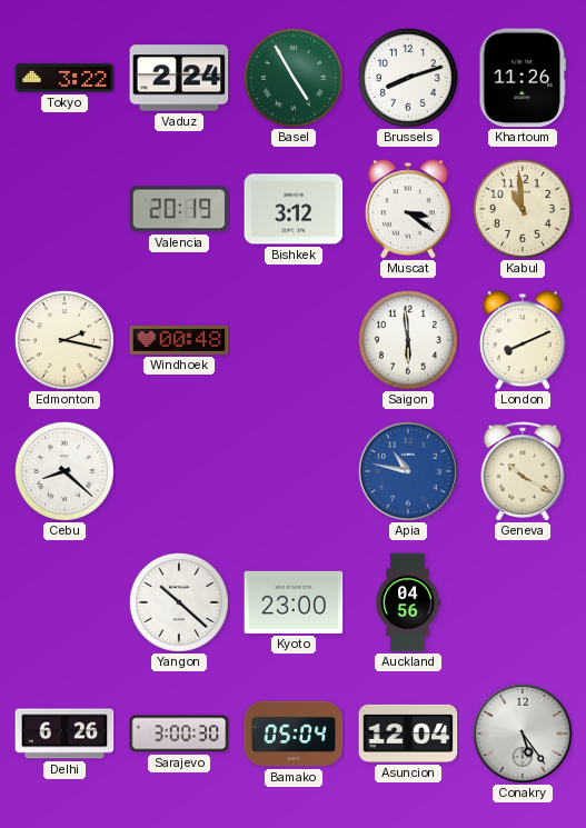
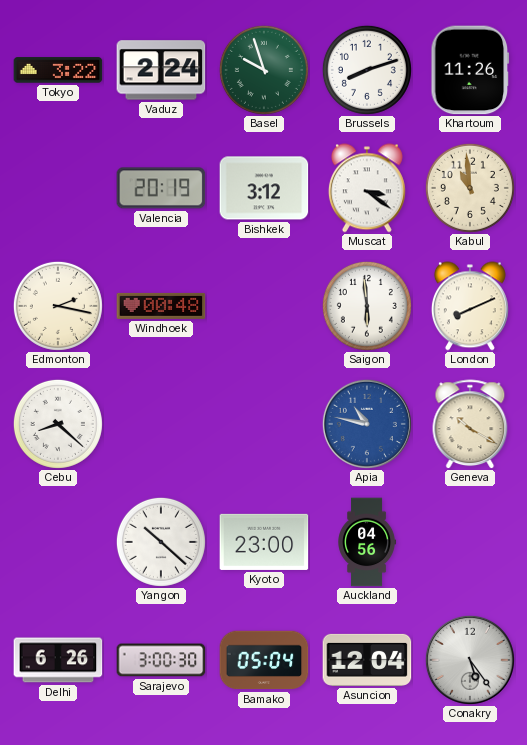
Basel: 4:55 -> 9:57
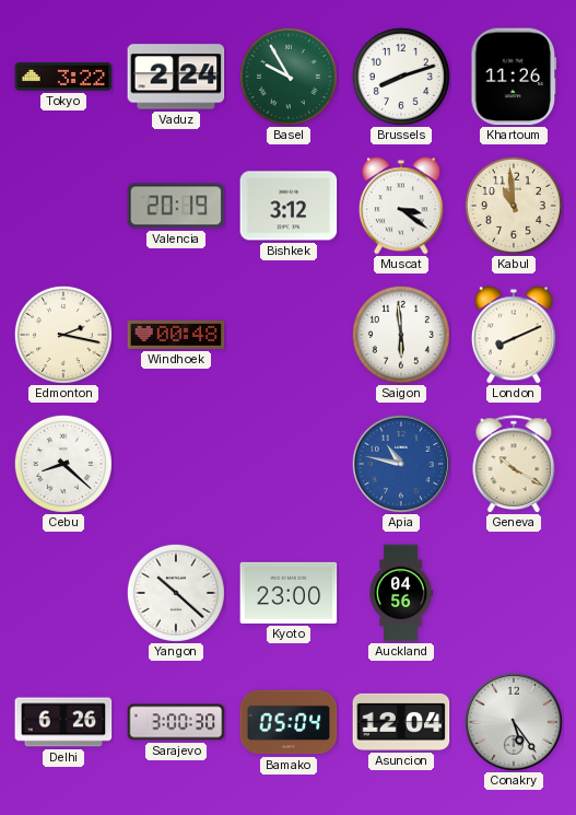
Basel: 9:57 -> 9:55
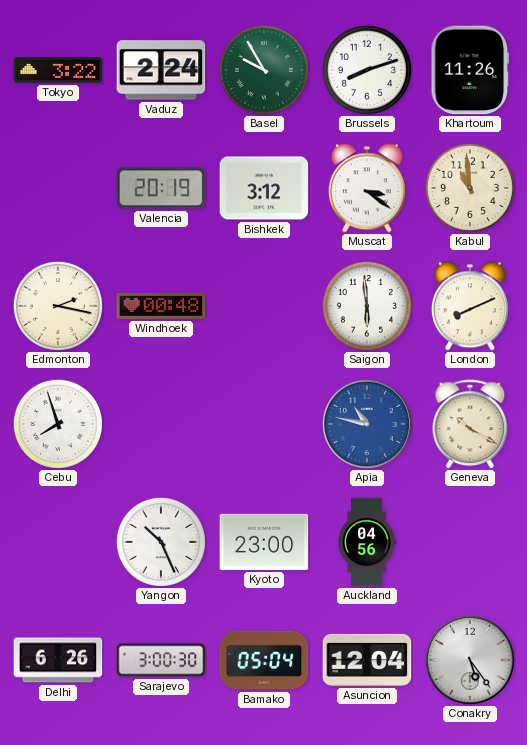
Cebu: 8:22 -> 7:57
Yangon: 10:22 -> 10:26
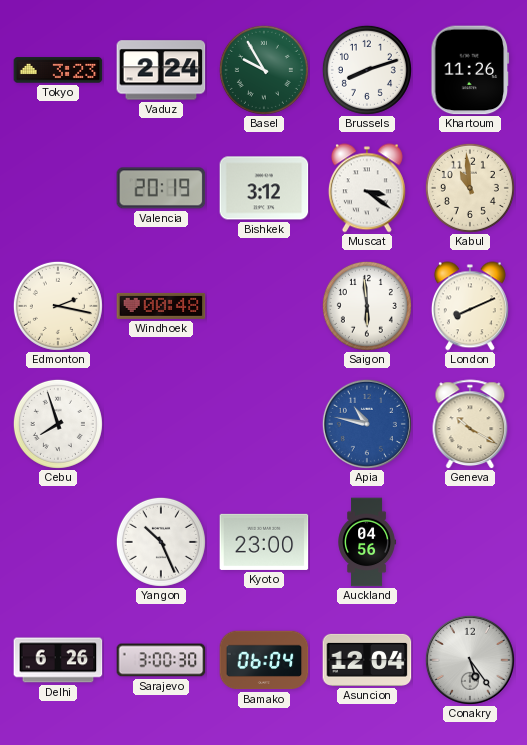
Tokyo: 3:22 -> 3:23
Bamako: 05:04 -> 06:04
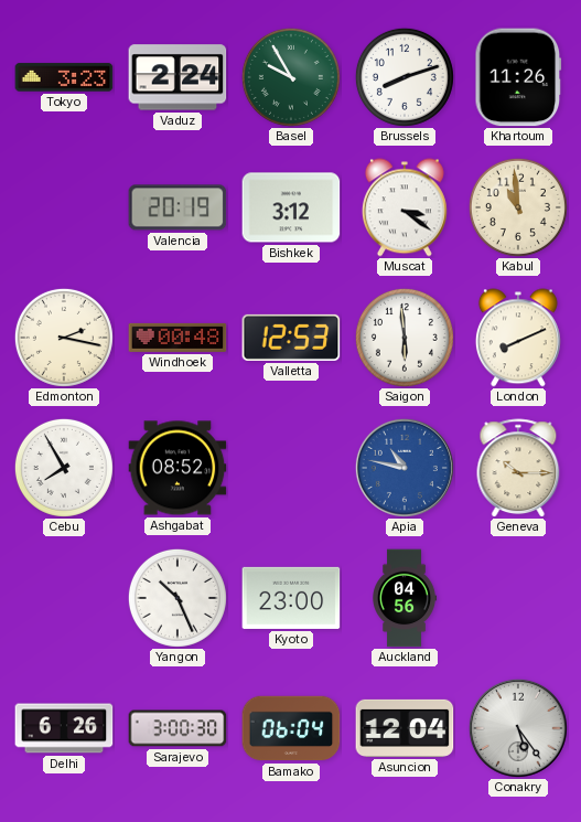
Valletta: none -> 12:53
Cebu: 7:57 -> 7:55
Ashgabat: none -> 08:52
Geneva: 10:20 -> 10:15
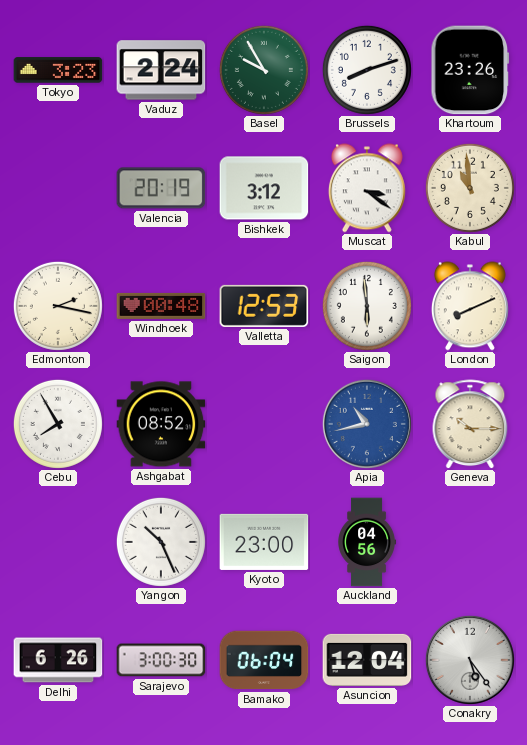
Khartoum: 11:26 -> 23:26
Apia: 10:47 -> 10:43
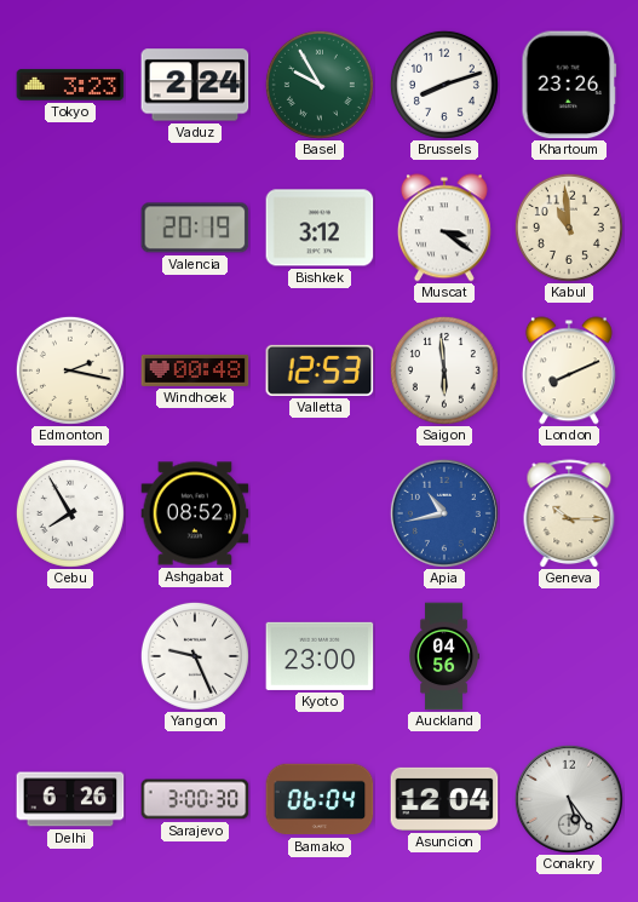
Yangon: 10:26 -> 9:26
